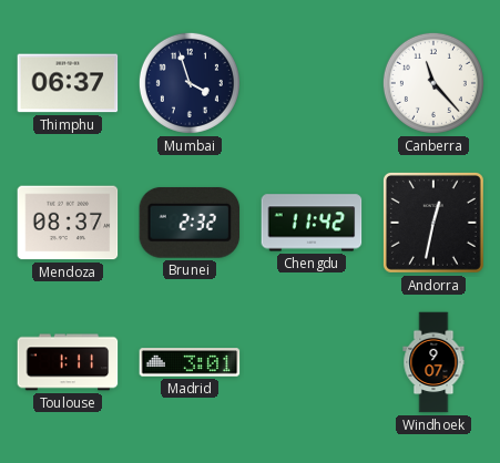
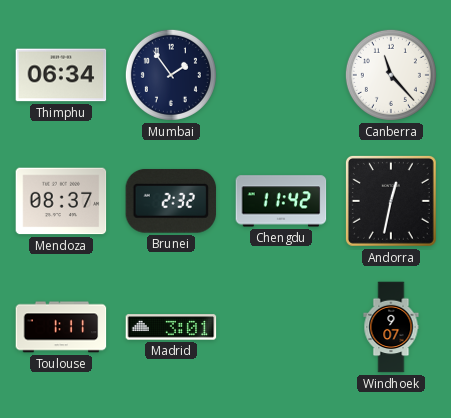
Thimphu: 06:37 -> 06:34
Mumbai: 3:57 -> 1:54
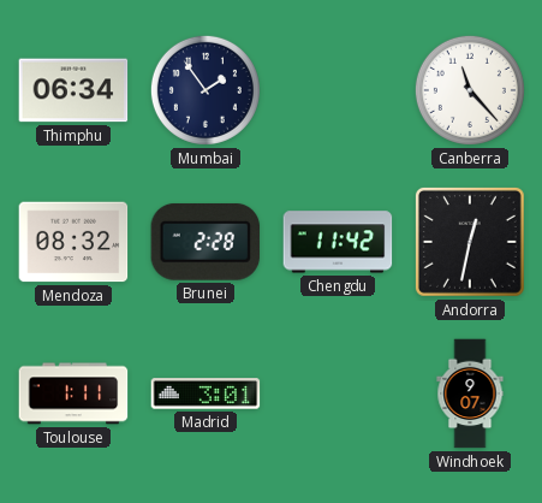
Mendoza: 08:37 -> 08:32
Brunei: 2:32 -> 2:28
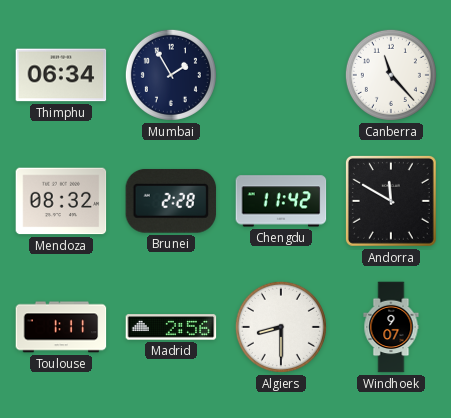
Mumbai: 1:54 -> 1:55
Andorra: 12:32 -> 11:50
Madrid: 3:01 -> 2:56
Algiers: none -> 8:30
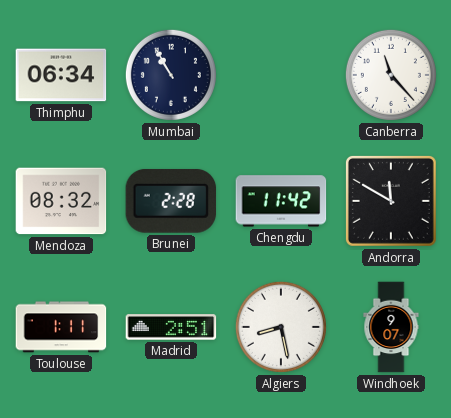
Mumbai: 1:55 -> 10:55
Madrid: 2:56 -> 2:51
Algiers: 8:30 -> 8:28
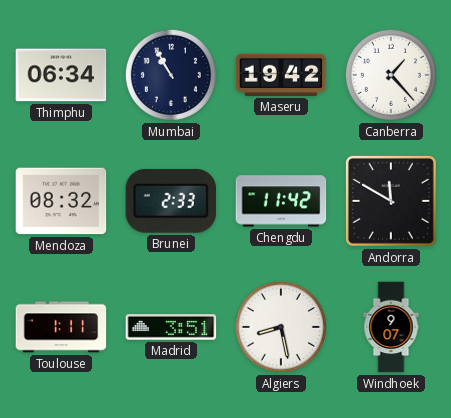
Maseru: none -> 19:42
Canberra: 11:23 -> 1:23
Brunei: 2:28 -> 2:33
Madrid: 2:51 -> 3:51
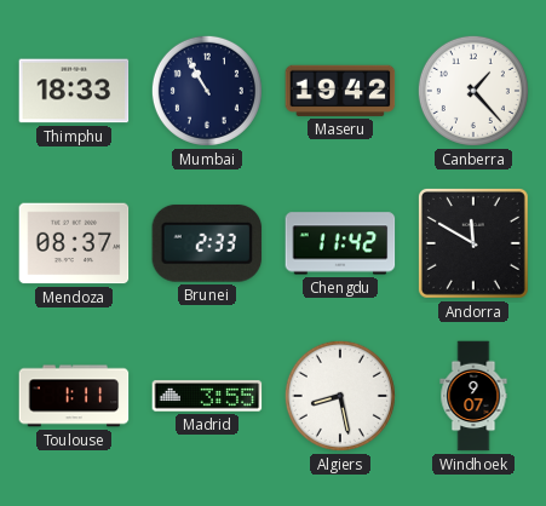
Thimphu: 06:34 -> 18:33
Mendoza: 08:32 -> 08:37
Madrid: 3:51 -> 3:55
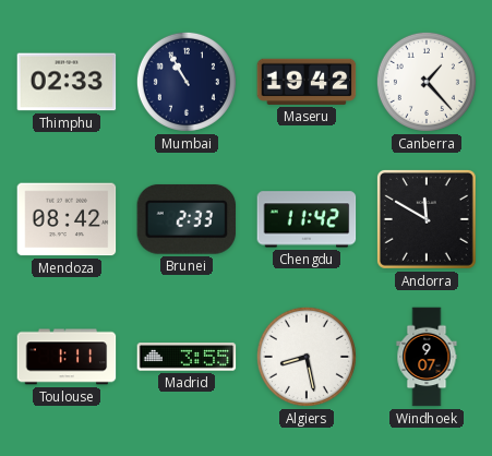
Thimphu: 18:33 -> 02:33
Mendoza: 08:37 -> 08:42
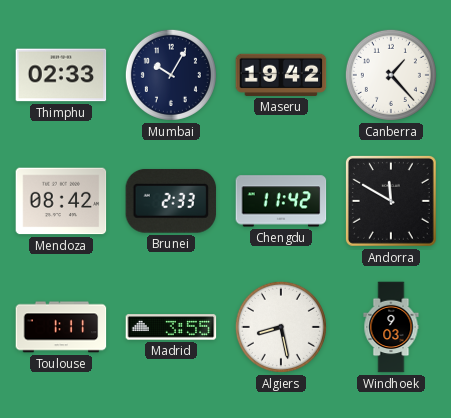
Mumbai: 10:55 -> 10:05
Windhoek: 9:07 -> 9:03
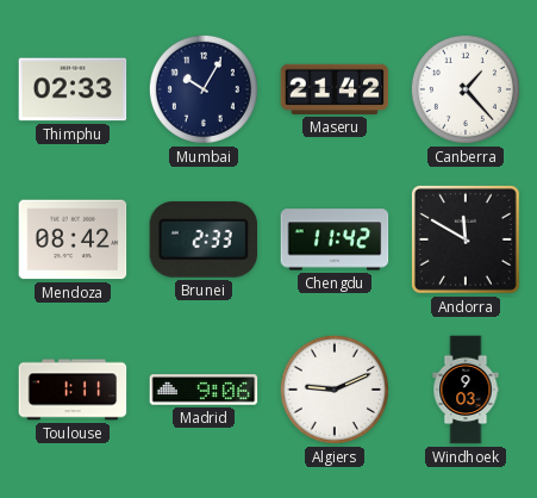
Maseru: 19:42 -> 21:42
Madrid: 3:55 -> 9:06
Algiers: 8:28 -> 9:11
